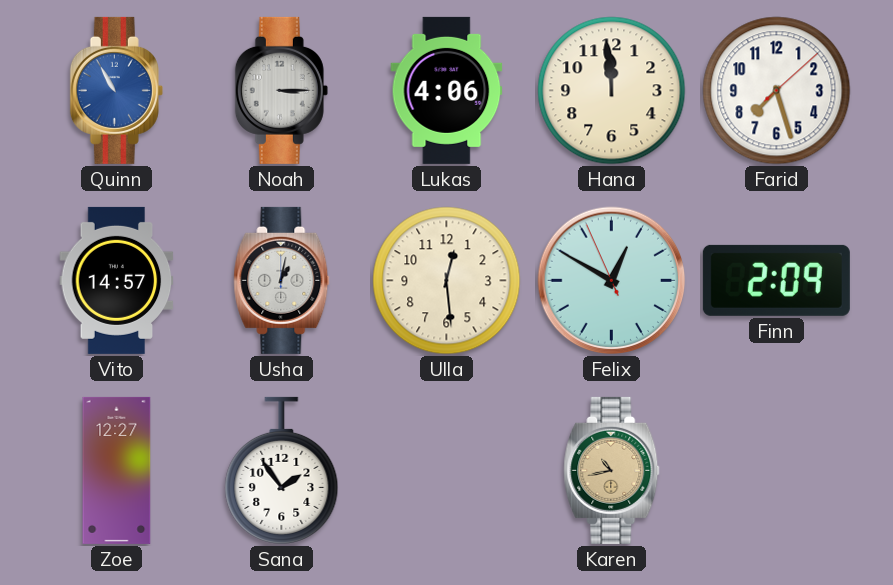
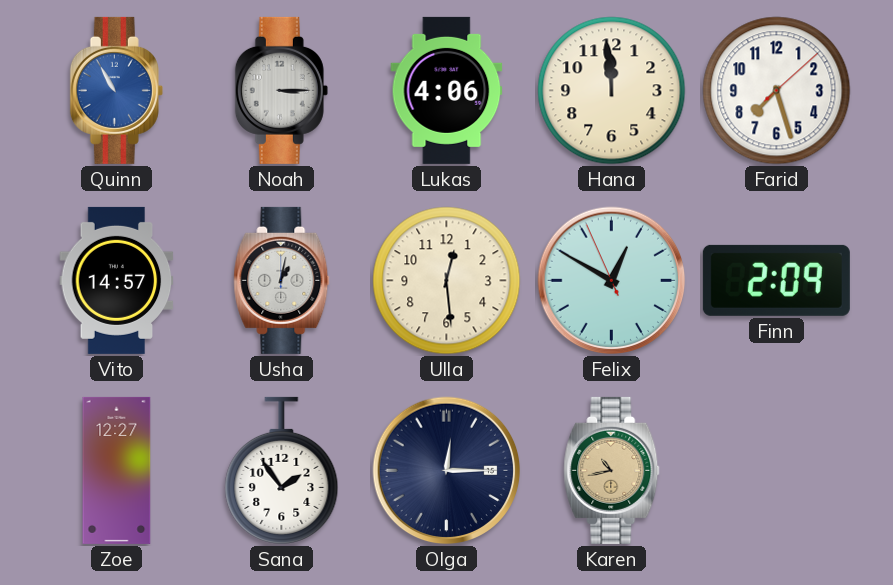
Olga: none -> 12:15
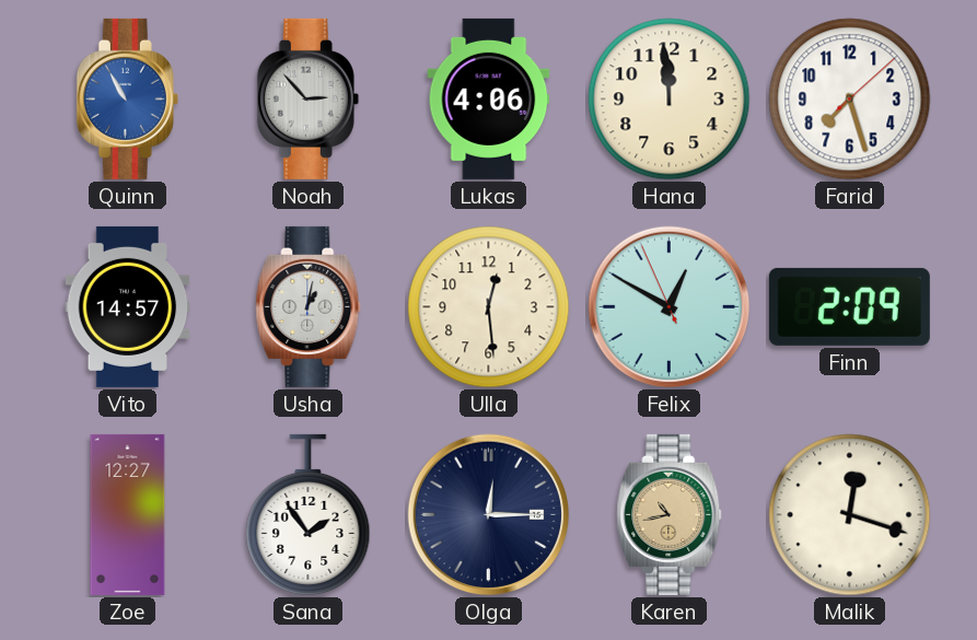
Noah: 3:15 -> 2:53
Malik: none -> 12:18
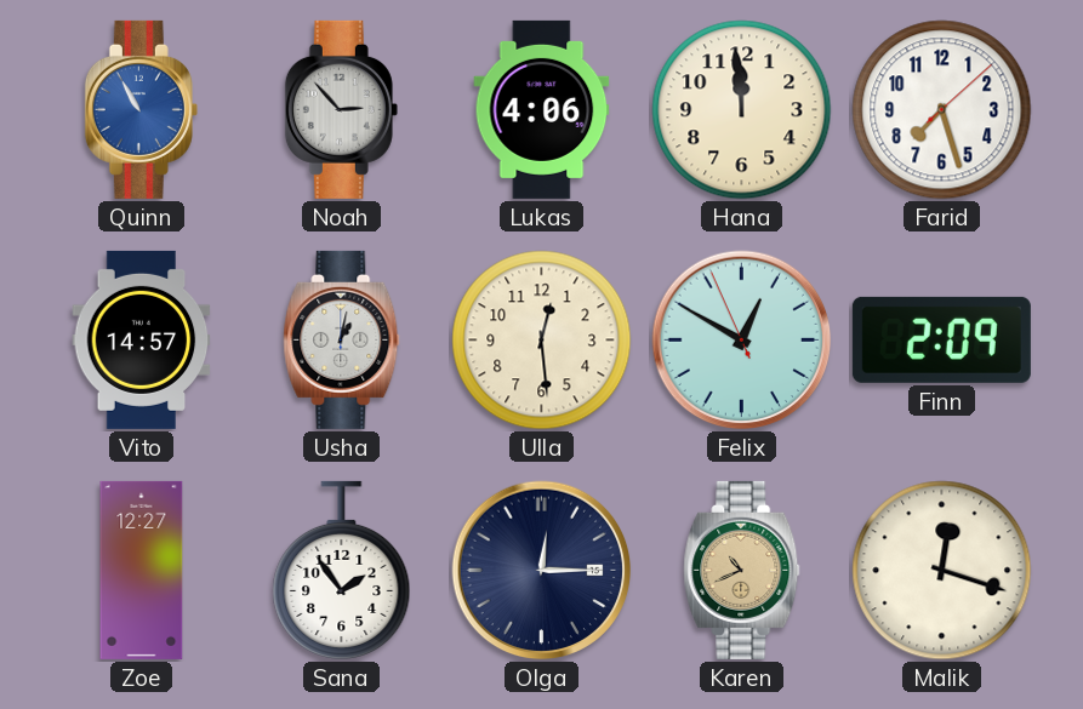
Karen: 10:43 -> 10:41
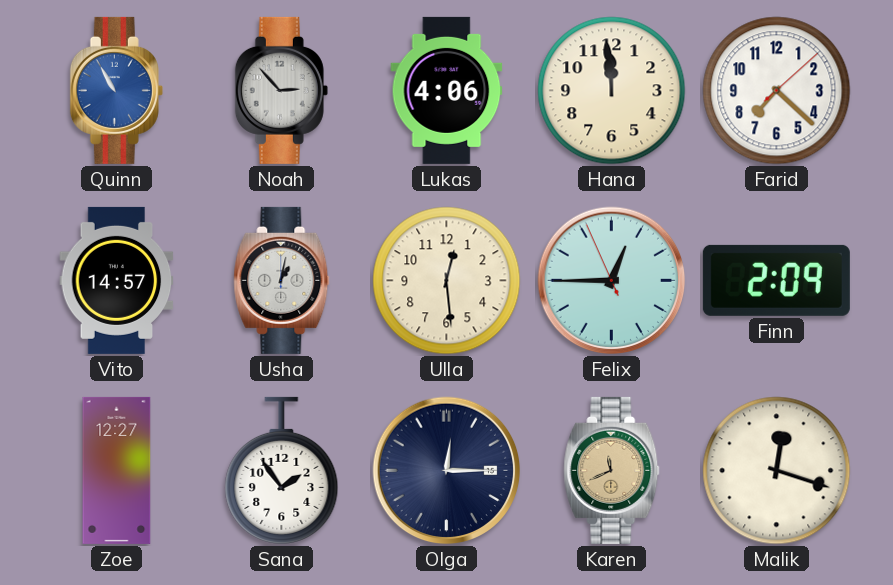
Farid: 7:27 -> 7:22
Felix: 12:49 -> 12:44
Karen: 10:41 -> 11:41
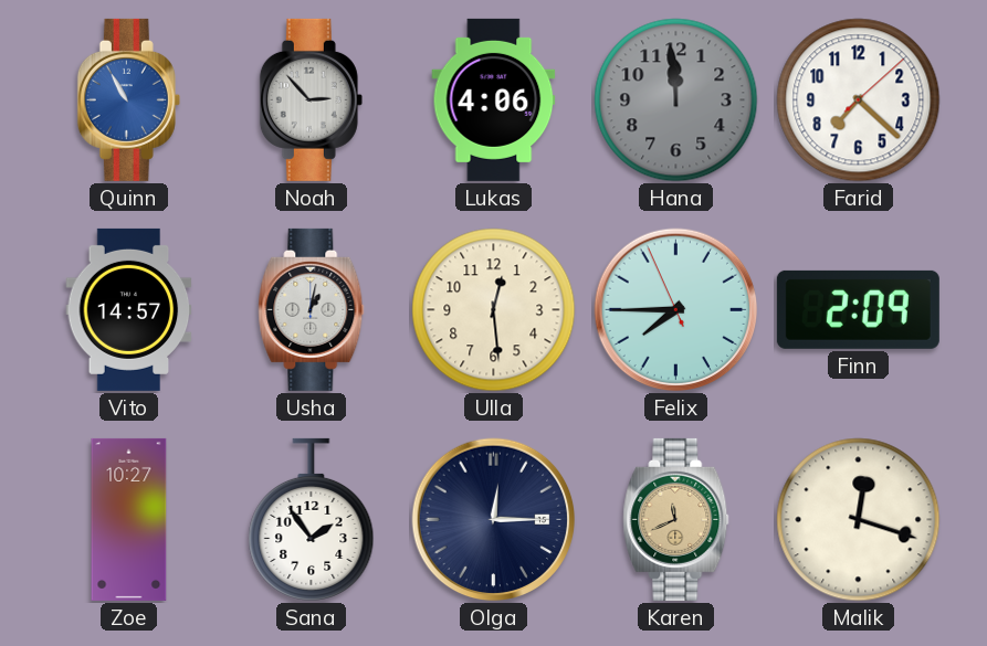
Hana dial: cream -> grey
Felix: 12:44 -> 7:44
Zoe: 12:27 -> 10:27
